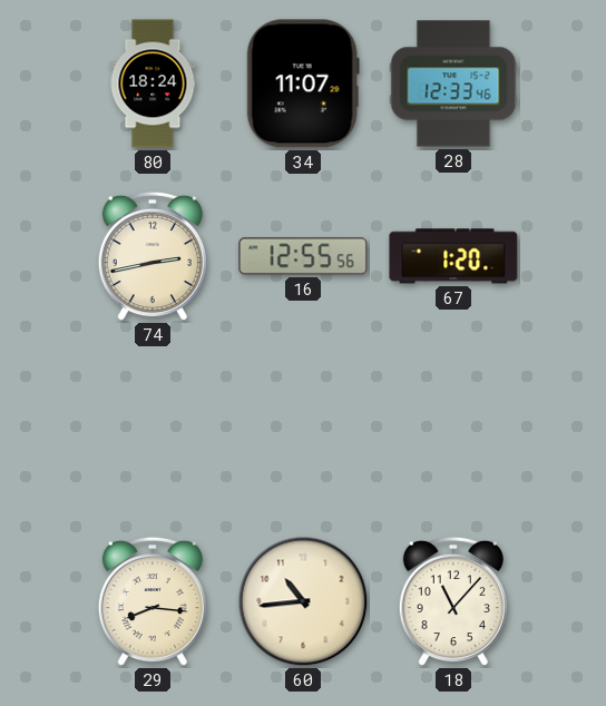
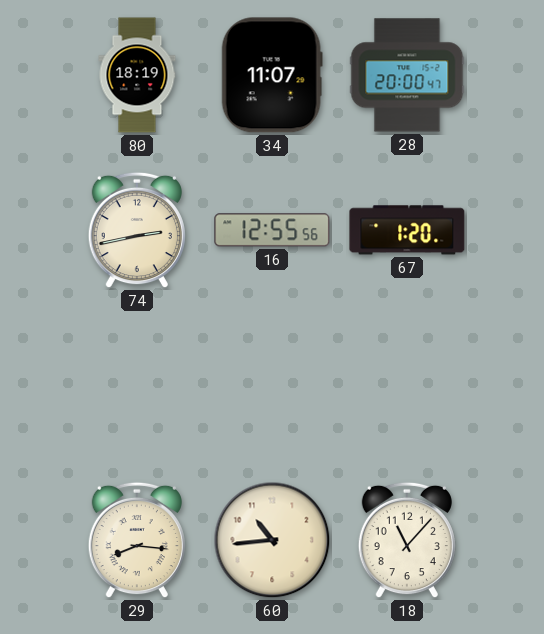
80: 18:24 -> 18:19
28: 12:33 -> 20:00
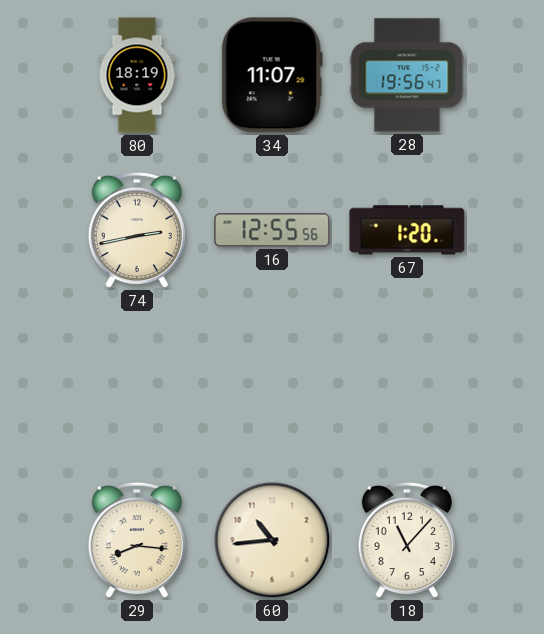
28: 20:00 -> 19:56
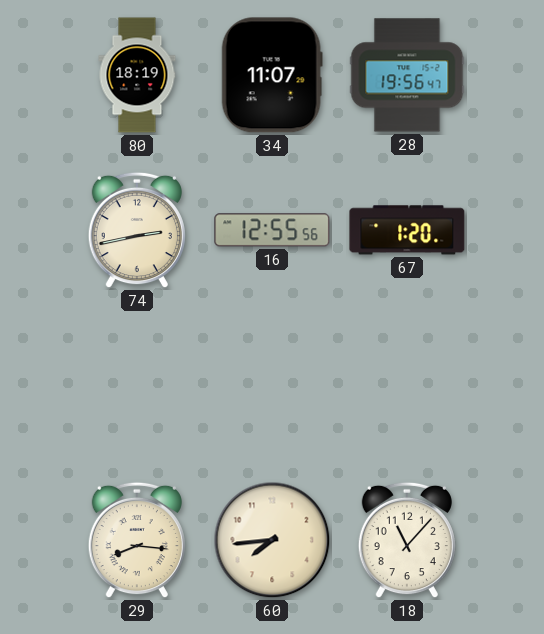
60: 10:44 -> 7:44
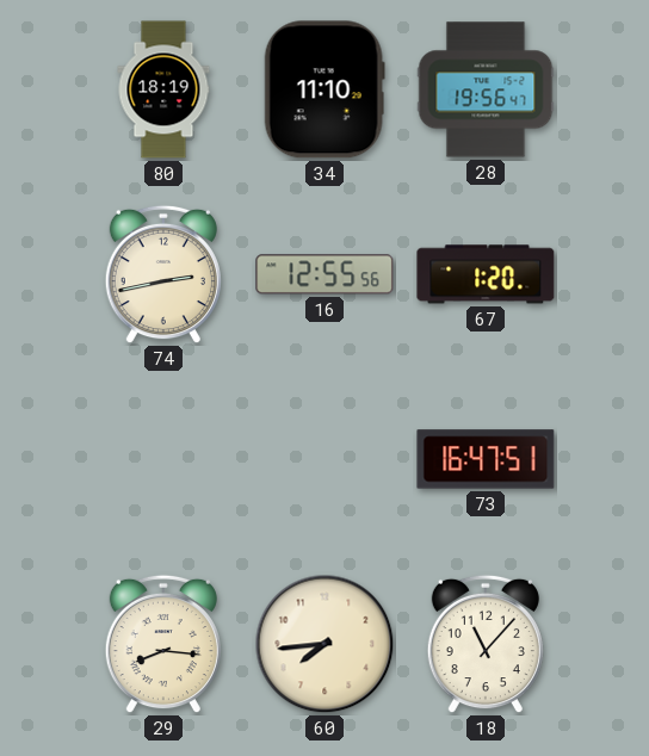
34: 11:07 -> 11:10
73: none -> 16:47
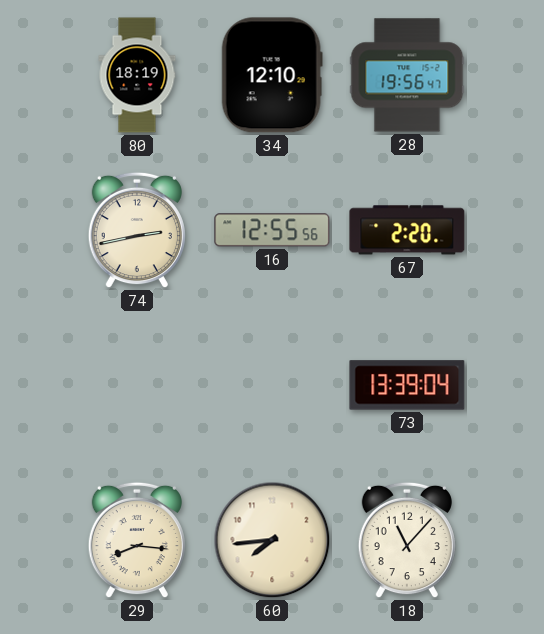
34: 11:10 -> 12:10
67: 1:20 -> 2:20
73: 16:47 -> 13:39
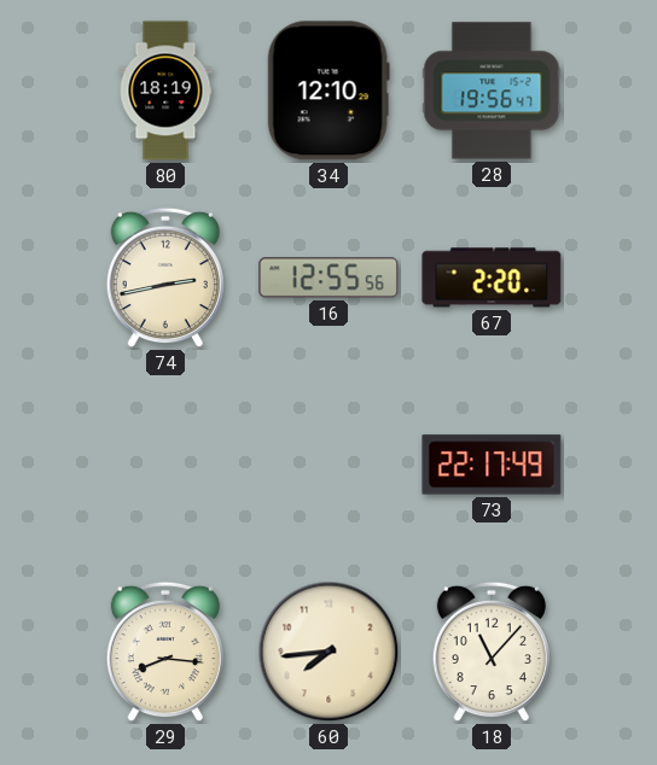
73: 13:39 -> 22:17
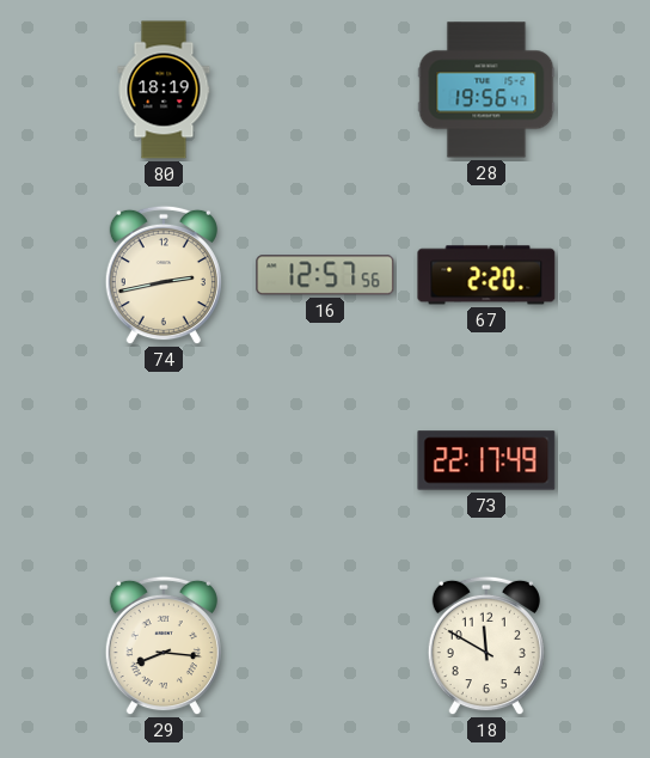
34: 12:10 -> none
16: 12:55 -> 12:57
60: 7:44 -> none
18: 11:07 -> 11:50
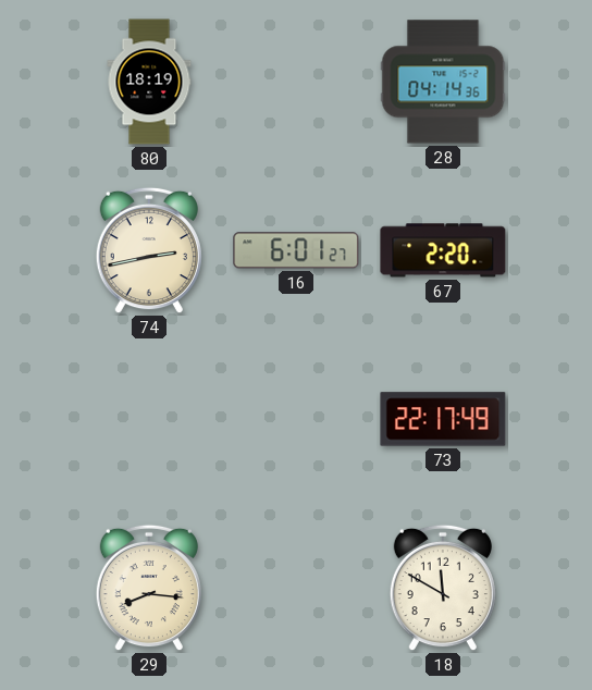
28: 19:56 -> 04:14
16: 12:57 -> 6:01
